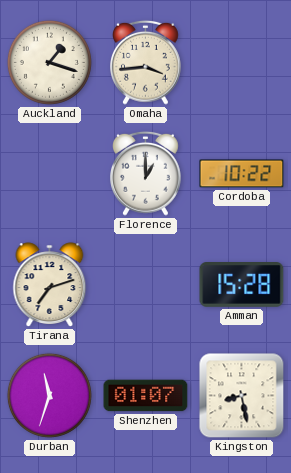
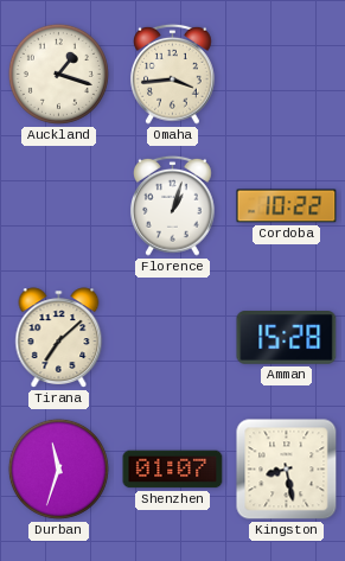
Florence: 1:00 -> 1:03
Tirana: 7:12 -> 7:08
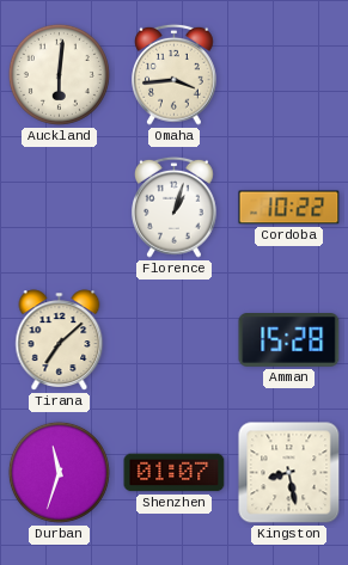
Auckland: 1:18 -> 6:01
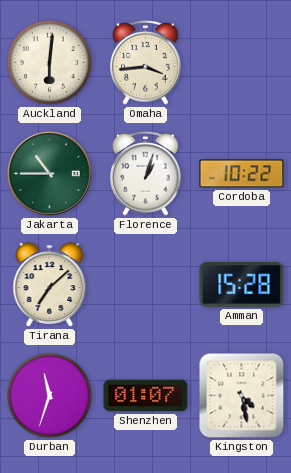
Jakarta: none -> 10:45
Kingston: 8:28 -> 4:28
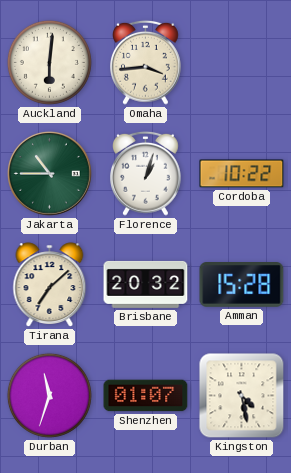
Brisbane: none -> 20:32
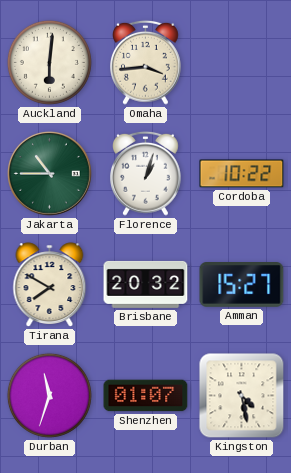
Tirana: 7:08 -> 7:50
Amman: 15:28 -> 15:27
